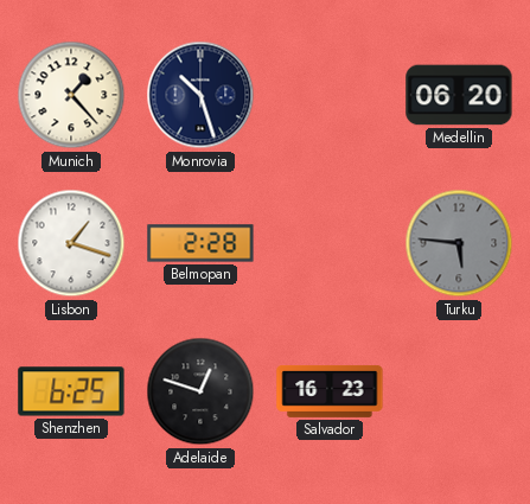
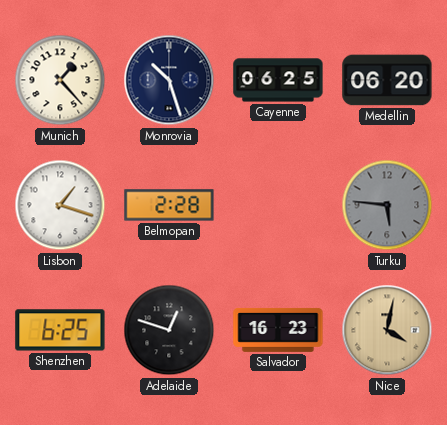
Cayenne: none -> 06:25
Nice: none -> 4:02
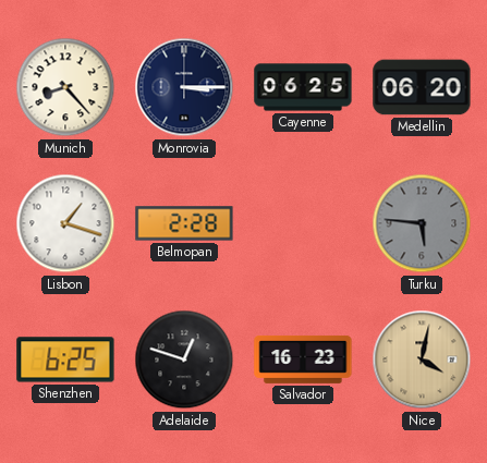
Munich: 1:23 -> 8:23
Monrovia: 10:27 -> 3:15
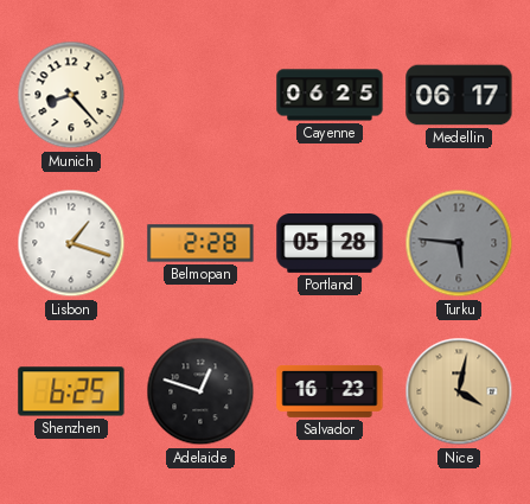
Monrovia: 3:15 -> none
Medellin: 06:20 -> 06:17
Portland: none -> 05:28
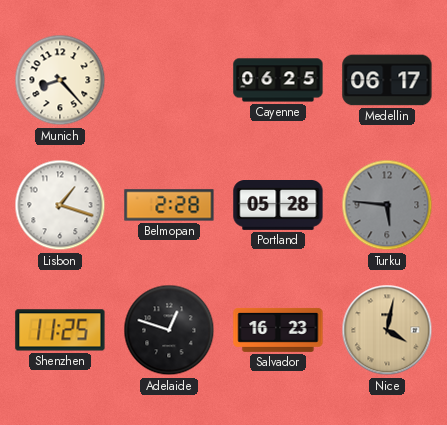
Shenzhen: 6:25 -> 11:25
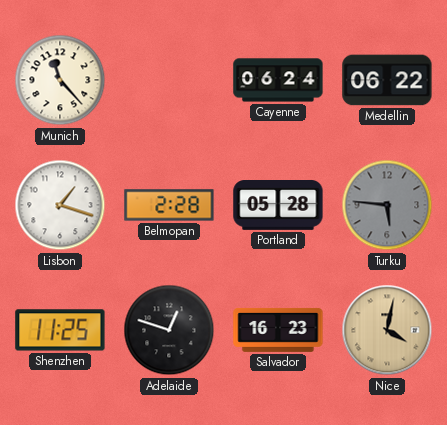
Munich: 8:23 -> 11:23
Cayenne: 06:25 -> 06:24
Medellin: 06:17 -> 06:22
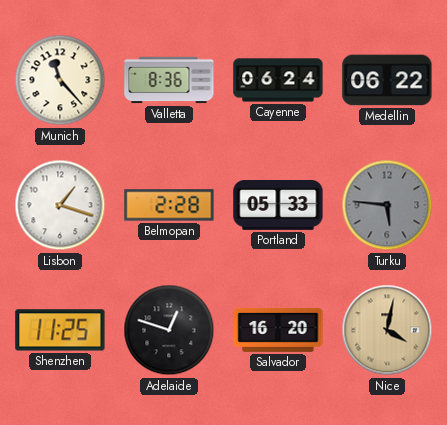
Valletta: none -> 8:36
Portland: 05:28 -> 05:33
Salvador: 16:23 -> 16:20
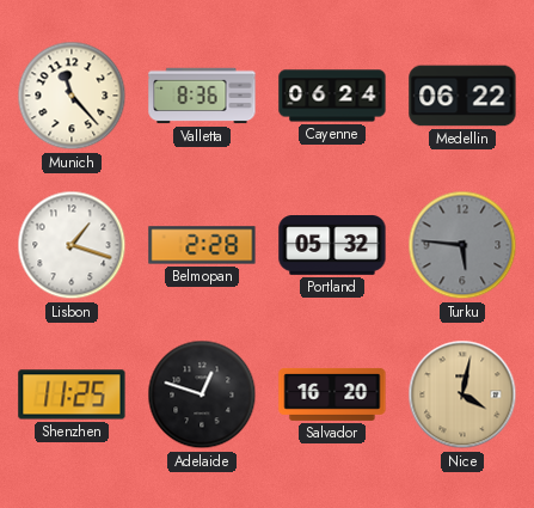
Portland: 05:33 -> 05:32
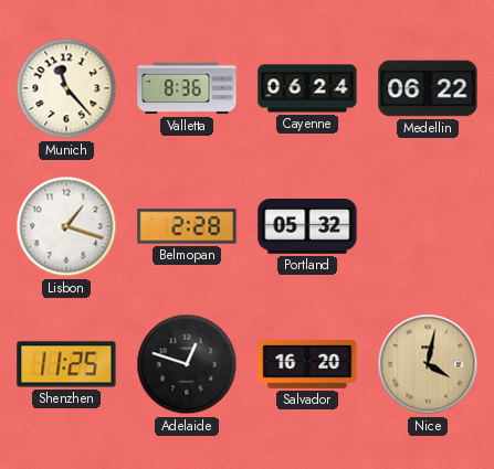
Turku: 5:46 -> none
